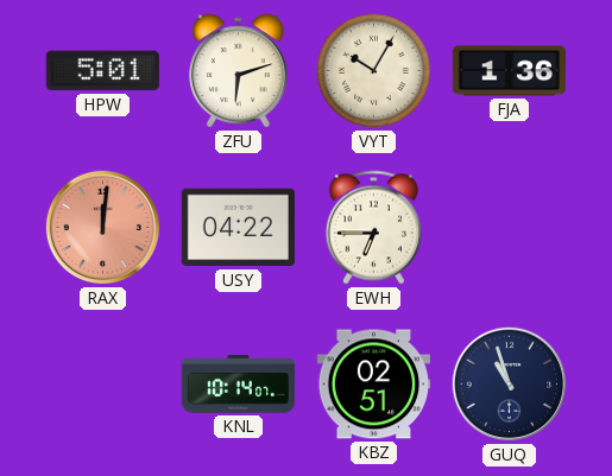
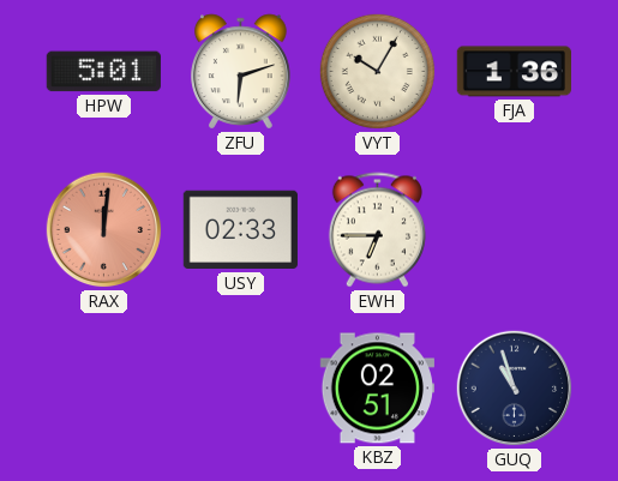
USY: 04:22 -> 02:33
KNL: 10:14 -> none
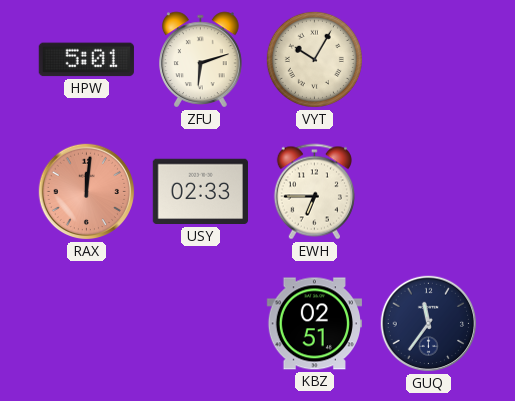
FJA: 1:36 -> none
GUQ: 10:57 -> 11:36
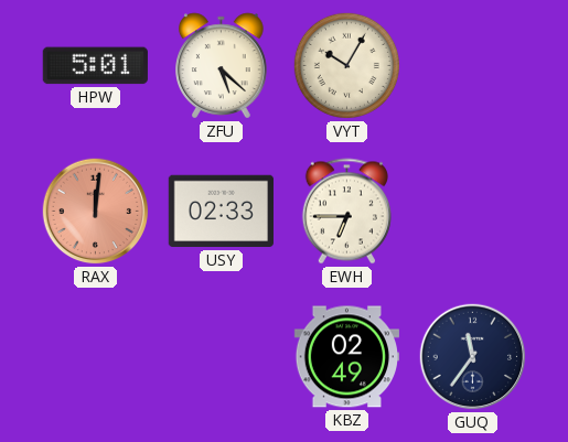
ZFU: 6:12 -> 5:22
KBZ: 02:51 -> 02:49
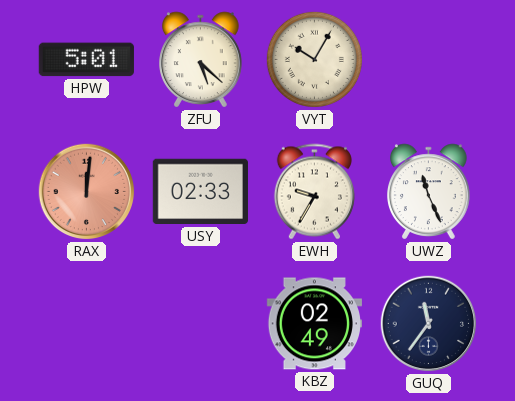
EWH: 6:45 -> 9:35
UWZ: none -> 11:26
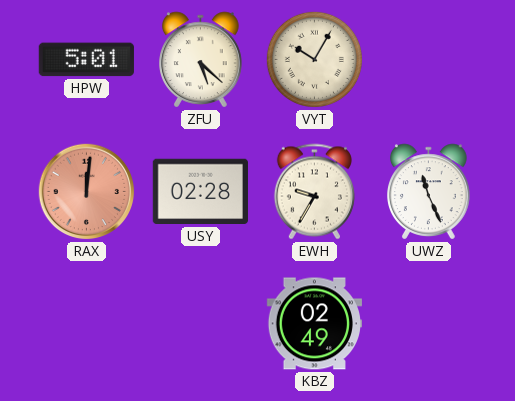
USY: 02:33 -> 02:28
GUQ: 11:36 -> none
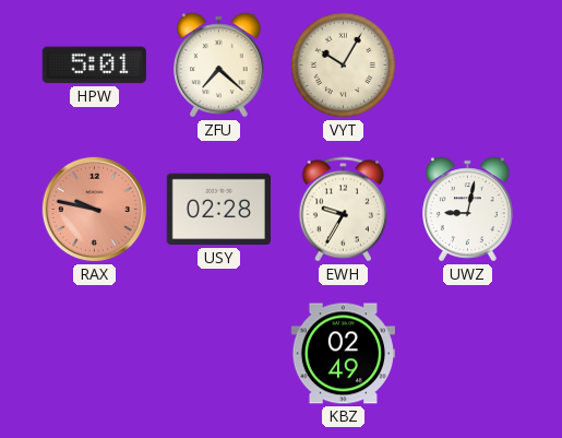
ZFU: 5:22 -> 7:22
RAX: 12:01 -> 9:47
UWZ: 11:26 -> 9:02
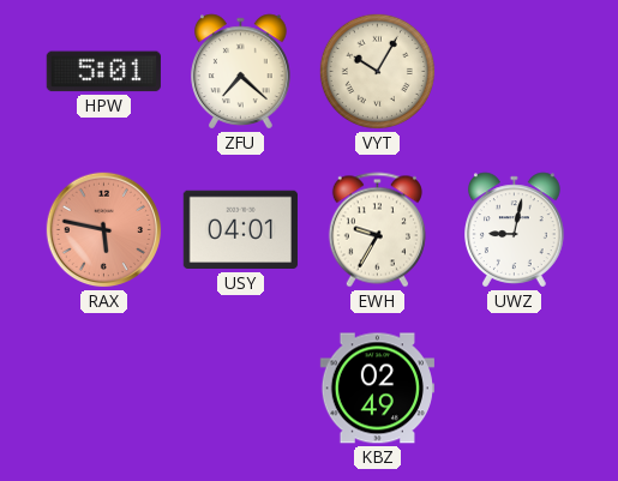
RAX: 9:47 -> 5:47
USY: 02:28 -> 04:01
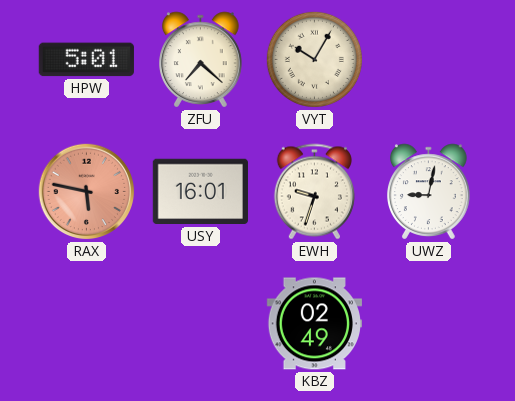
USY: 04:01 -> 16:01
EWH: 9:35 -> 9:33
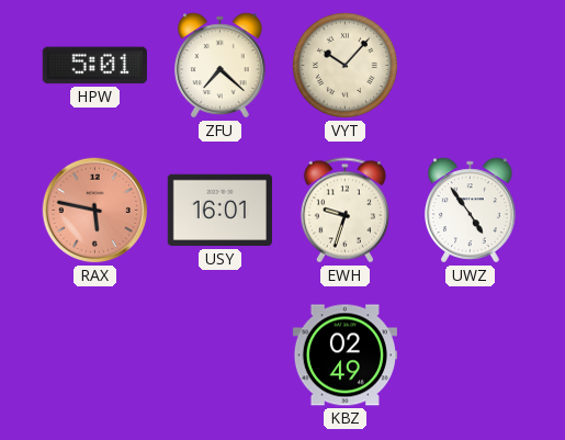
VYT: 10:05 -> 10:07
UWZ: 9:02 -> 4:54
